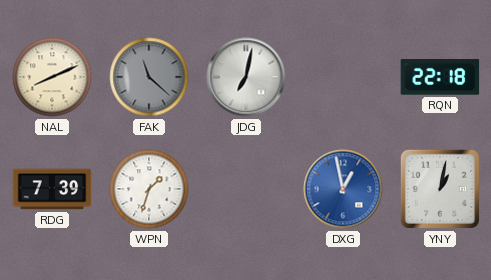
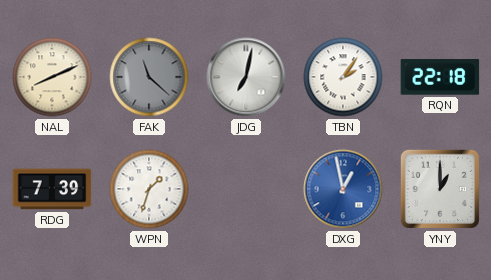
TBN: none -> 2:06
YNY: 1:02 -> 1:00
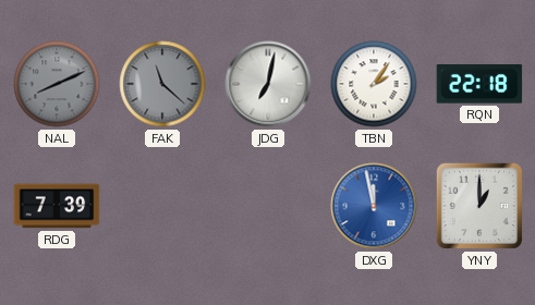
NAL dial: cream -> grey
WPN: 1:33 -> none
DXG: 12:58 -> 11:58
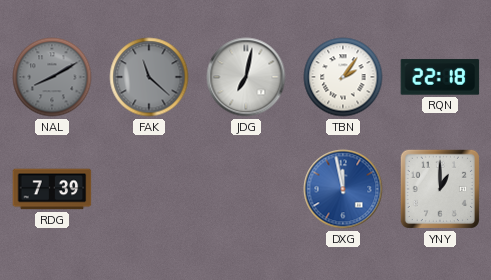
NAL: 8:11 -> 8:10
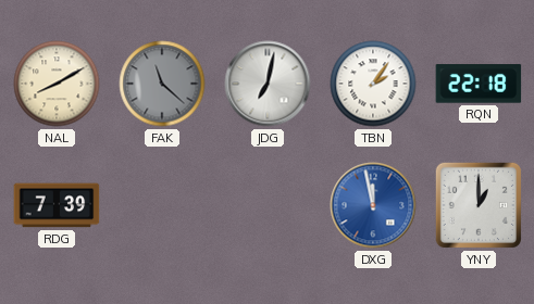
NAL dial: grey -> cream
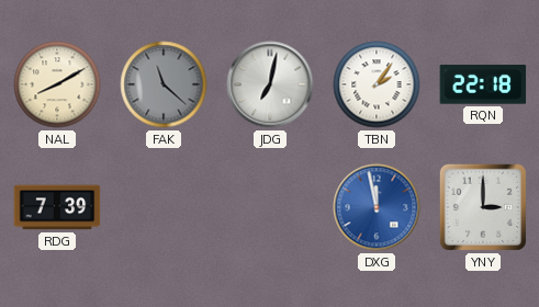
YNY: 1:00 -> 3:00
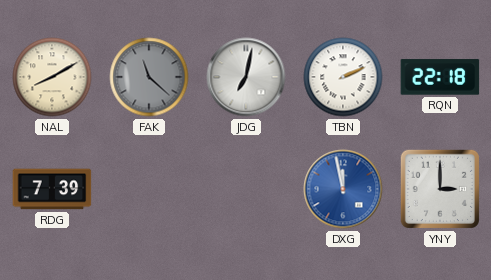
TBN: 2:06 -> 2:11
